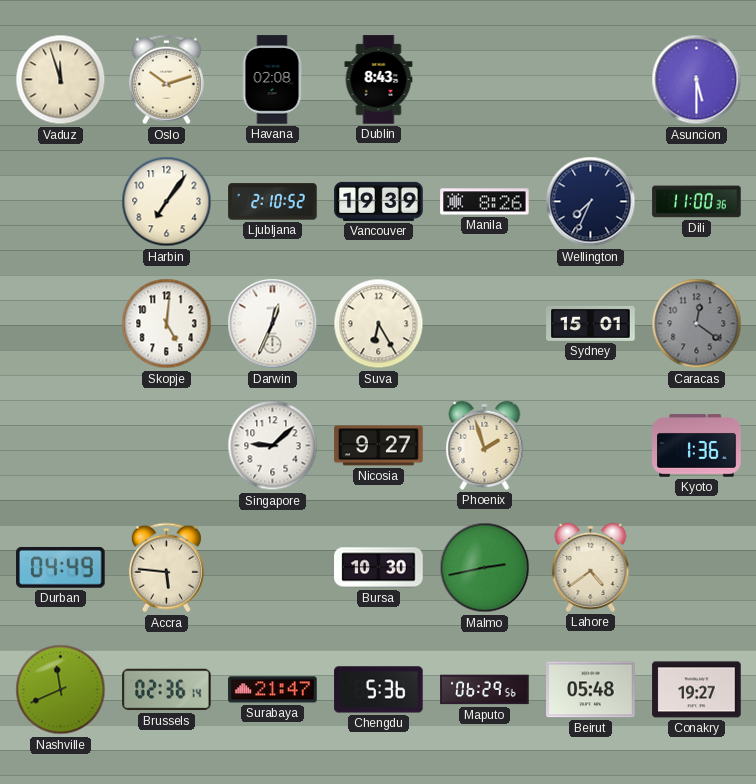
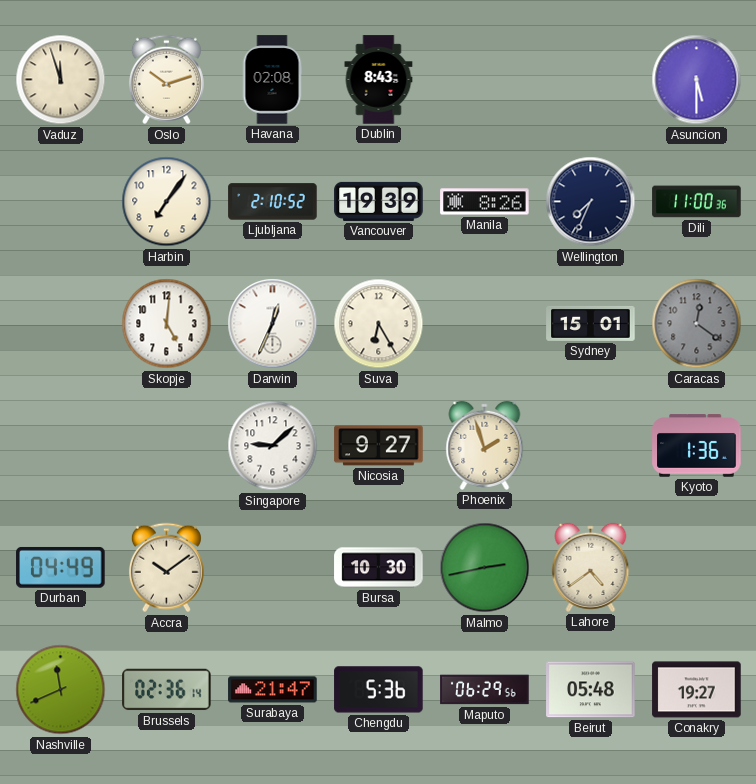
Accra: 5:46 -> 10:09
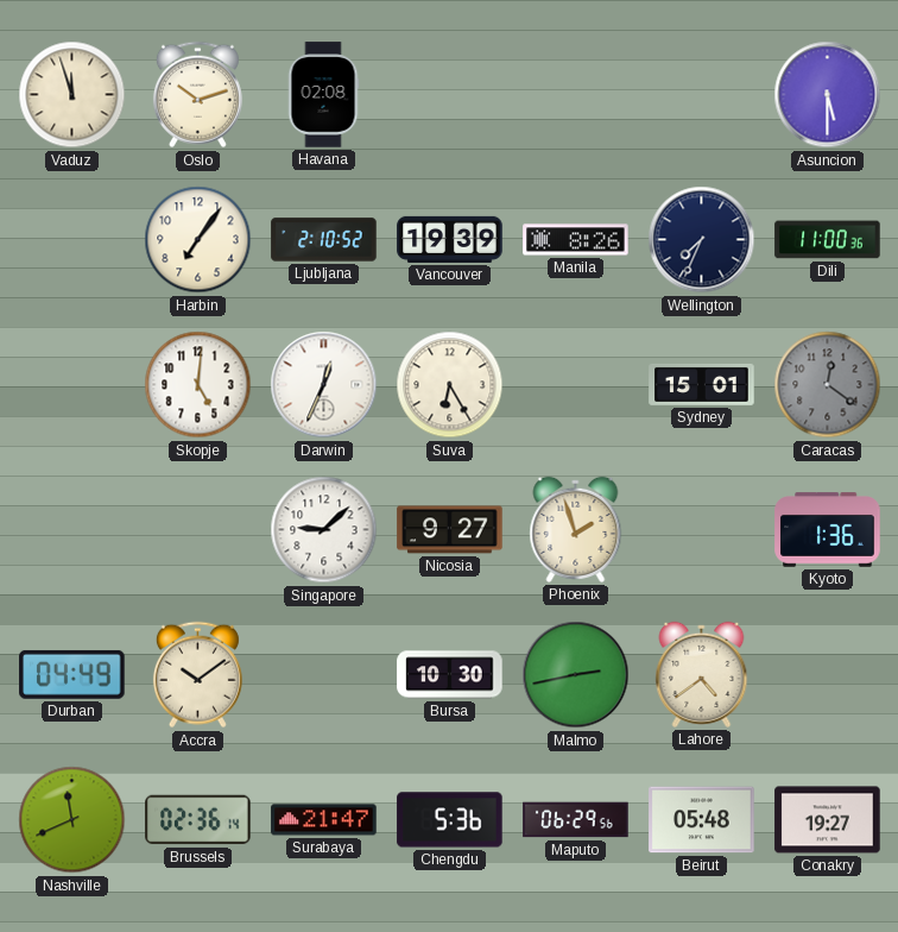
Dublin: 8:43 -> none
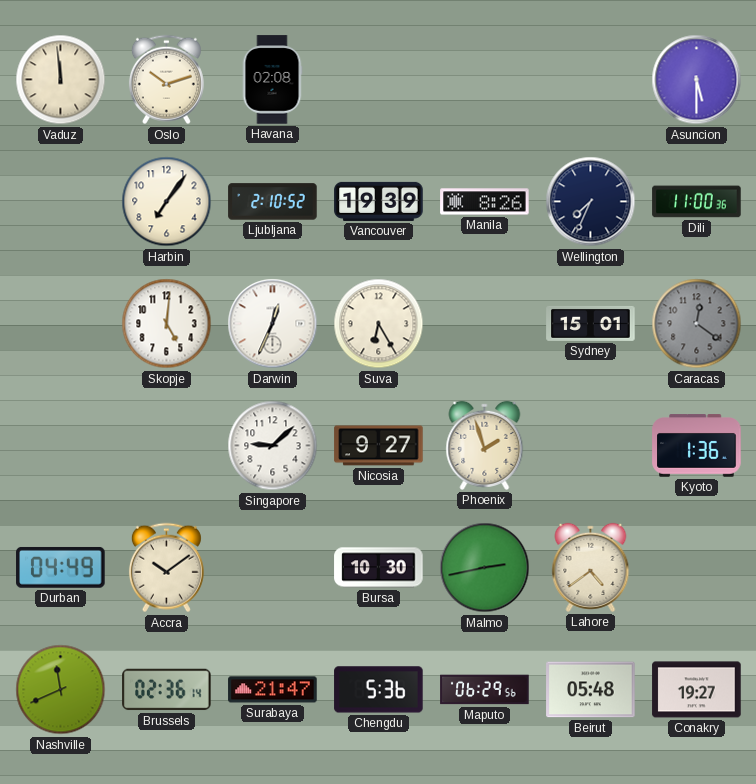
Vaduz: 11:57 -> 11:59
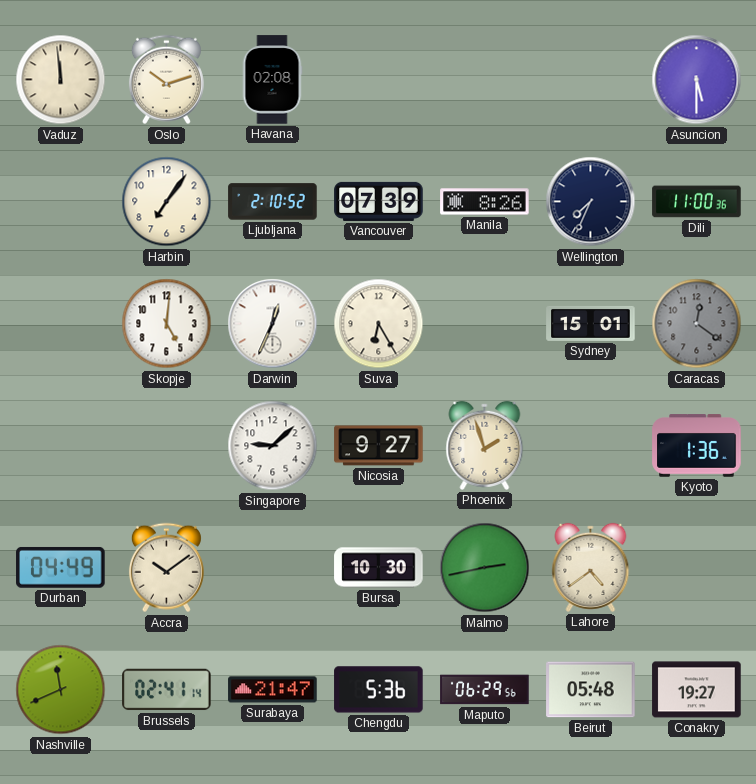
Vancouver: 19:39 -> 07:39
Brussels: 02:36 -> 02:41
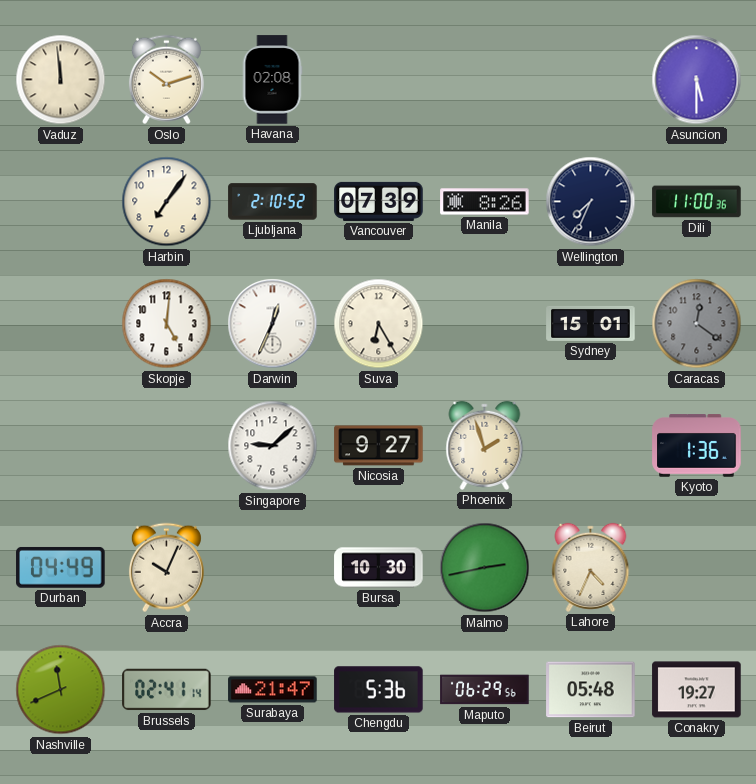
Accra: 10:09 -> 10:04
Lahore: 4:39 -> 4:34
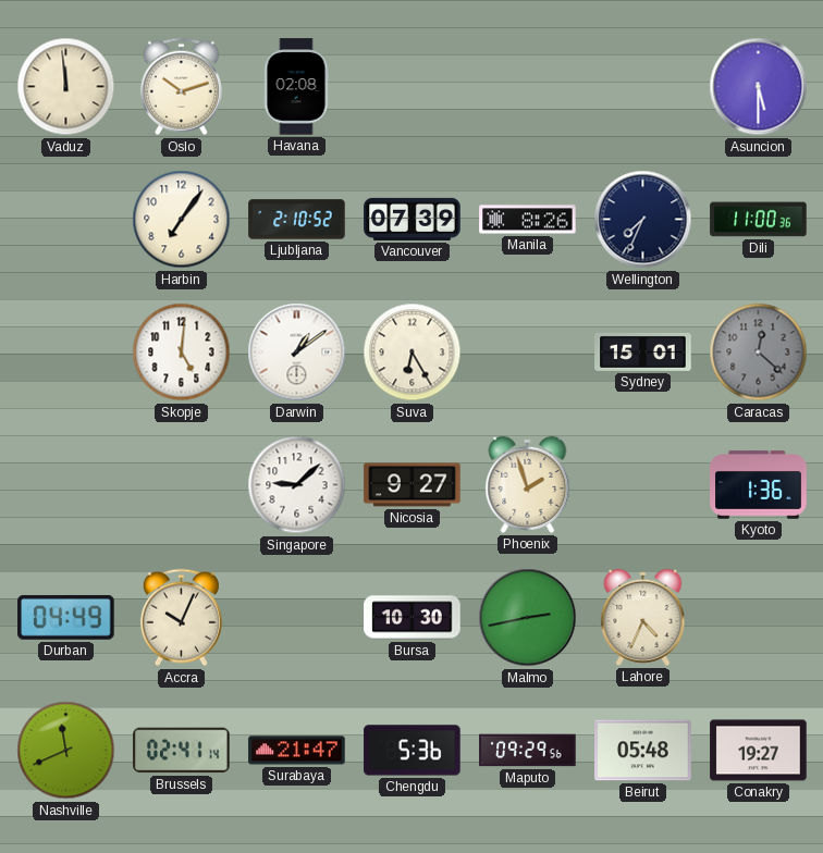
Darwin: 12:34 -> 1:09
Caracas: 12:21 -> 12:22
Maputo: 06:29 -> 09:29
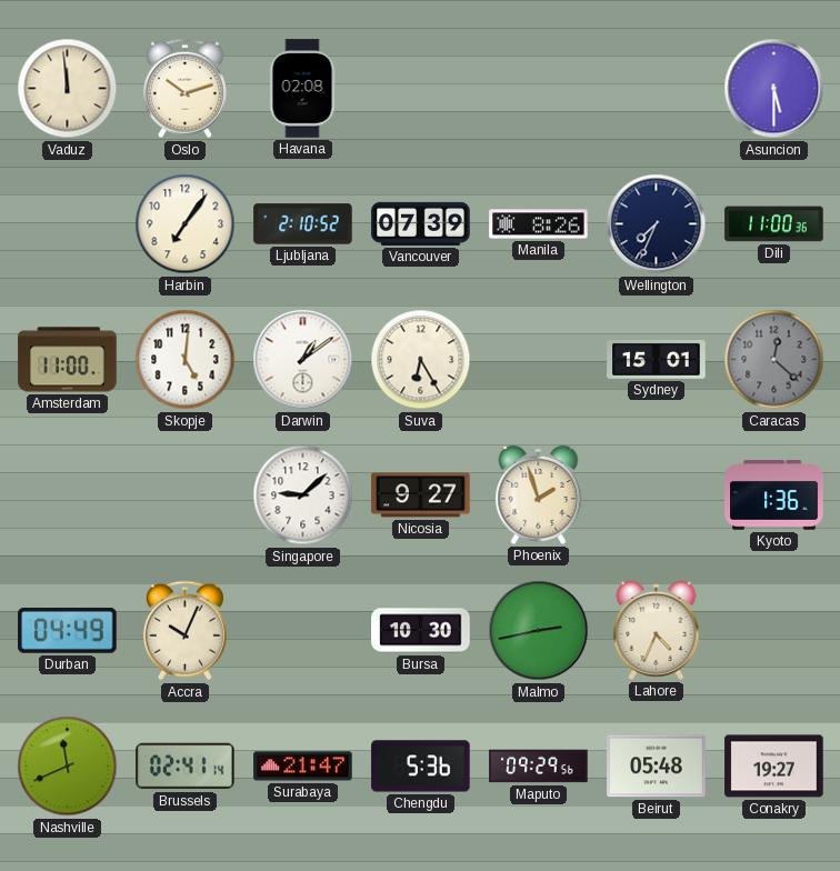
Amsterdam: none -> 11:00
